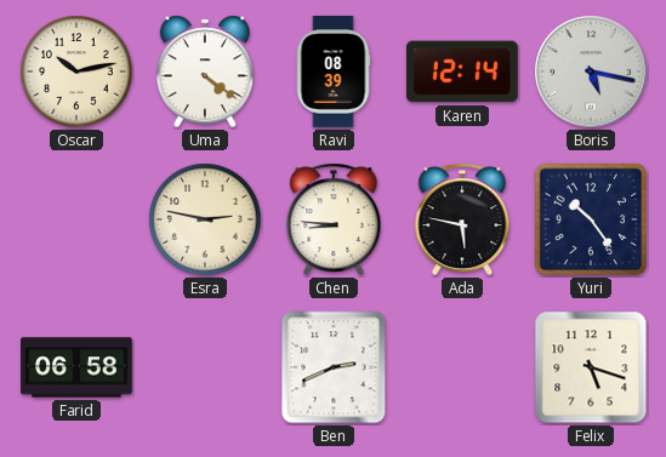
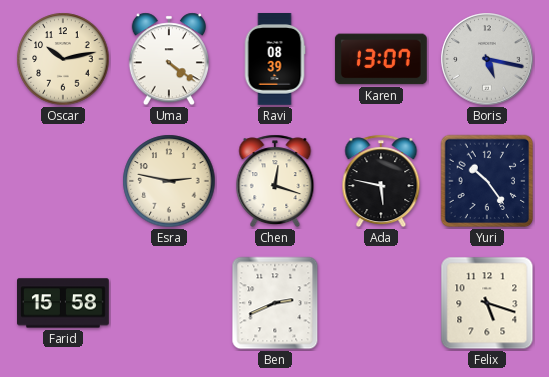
Karen: 12:14 -> 13:07
Chen: 8:46 -> 12:18
Farid: 06:58 -> 15:58
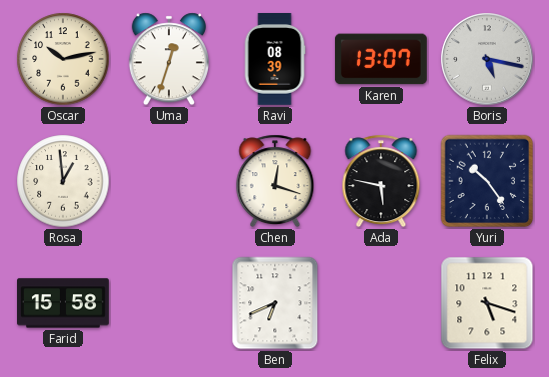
Uma: 4:21 -> 12:33
Rosa: none -> 12:59
Esra: 2:47 -> none
Ben: 2:41 -> 6:41
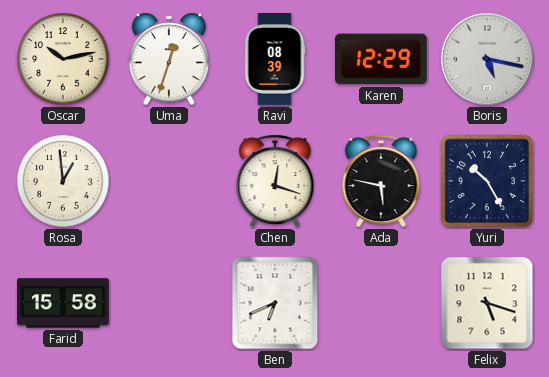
Karen: 13:07 -> 12:29
Yuri: 10:24 -> 10:25
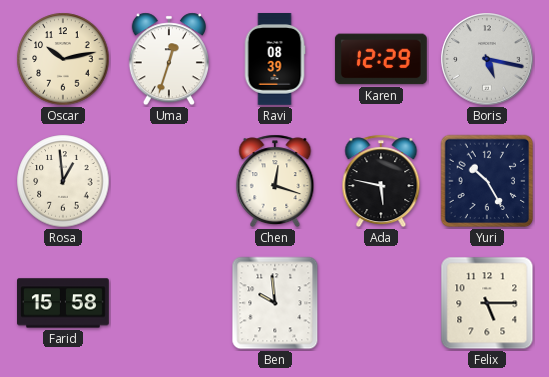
Ben: 6:41 -> 9:59
Felix: 5:18 -> 5:15
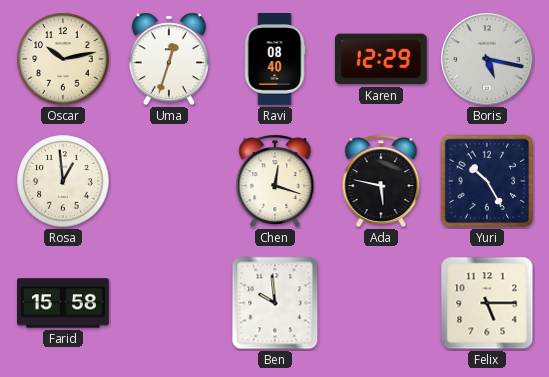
Ravi: 08:39 -> 08:40
